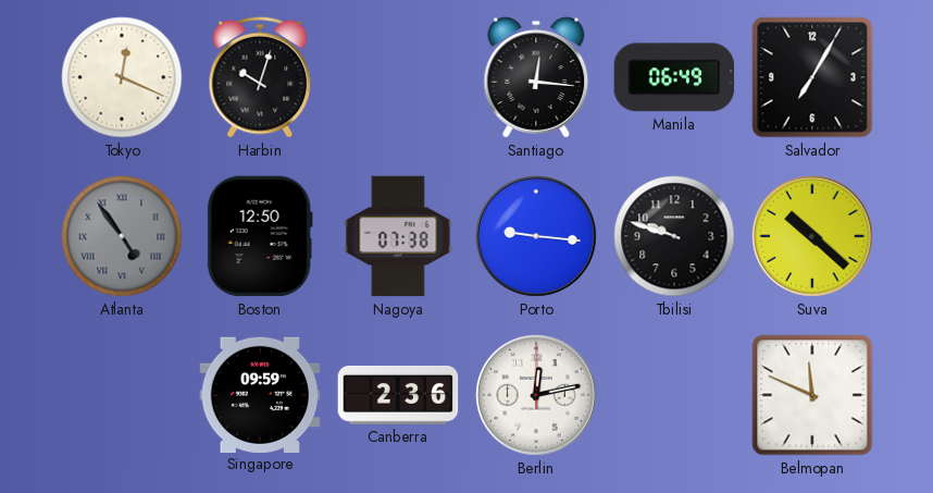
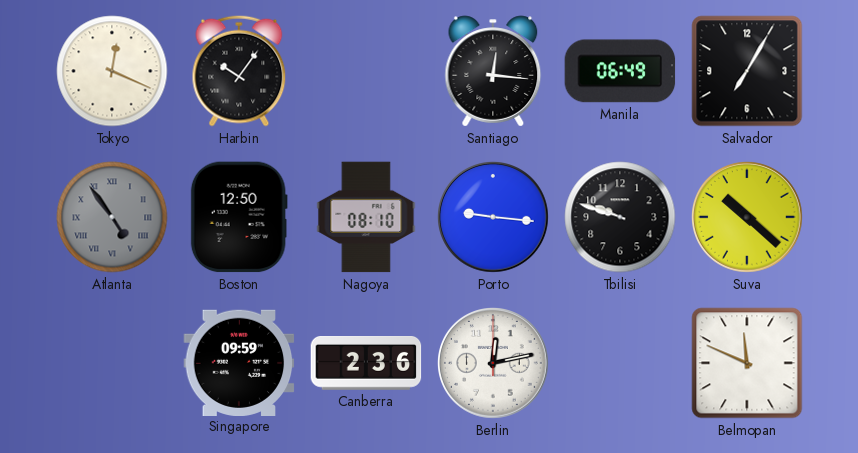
Harbin: 10:03 -> 10:06
Nagoya: 07:38 -> 08:10
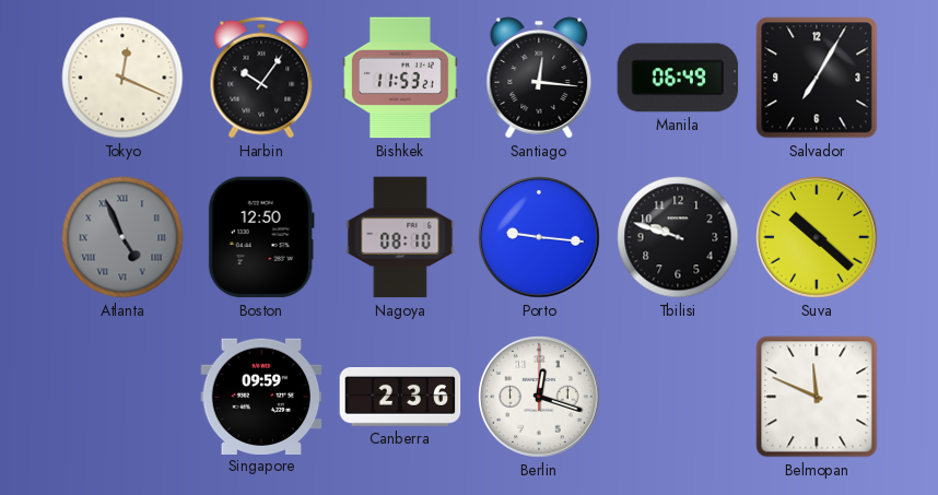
Bishkek: none -> 11:53
Atlanta: 4:54 -> 4:56
Berlin: 12:13 -> 12:18
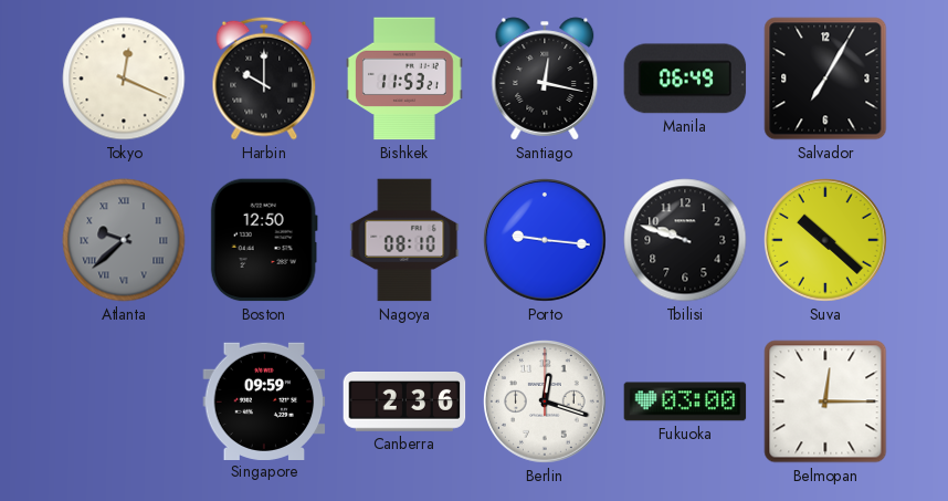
Harbin: 10:06 -> 10:00
Santiago: 12:16 -> 12:17
Atlanta: 4:56 -> 9:38
Fukuoka: none -> 03:00
Belmopan: 11:49 -> 12:15
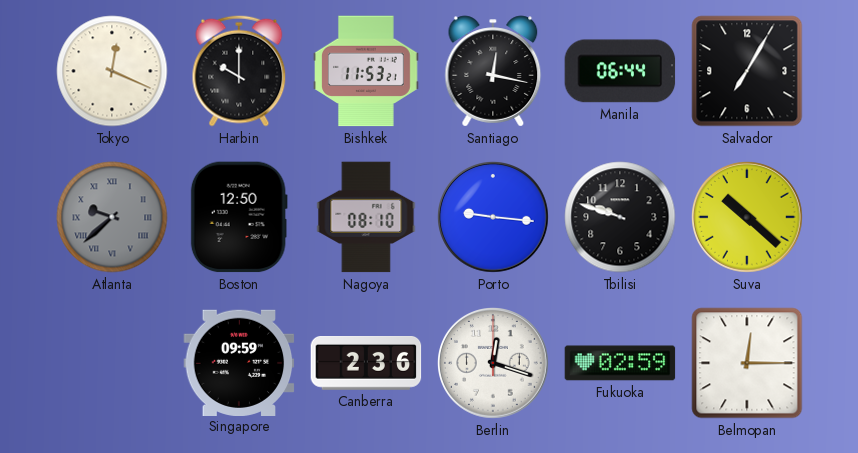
Manila: 06:49 -> 06:44
Fukuoka: 03:00 -> 02:59
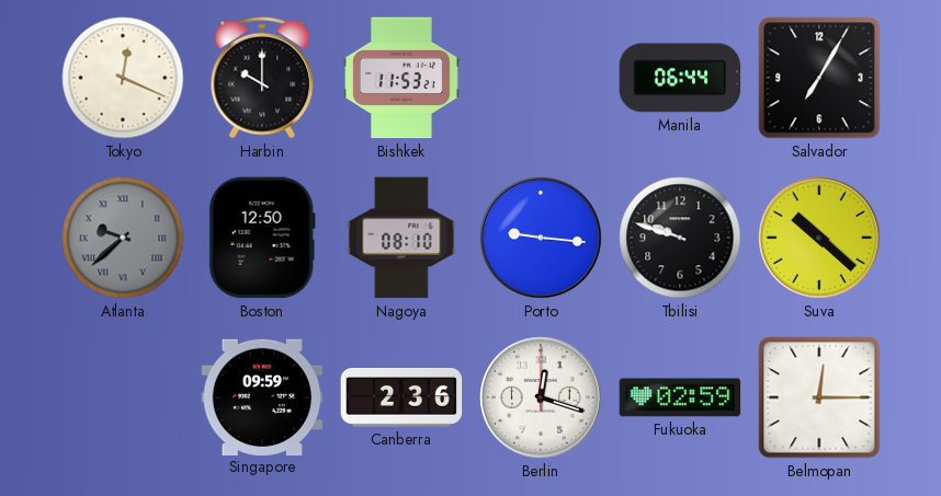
Santiago: 12:17 -> none
